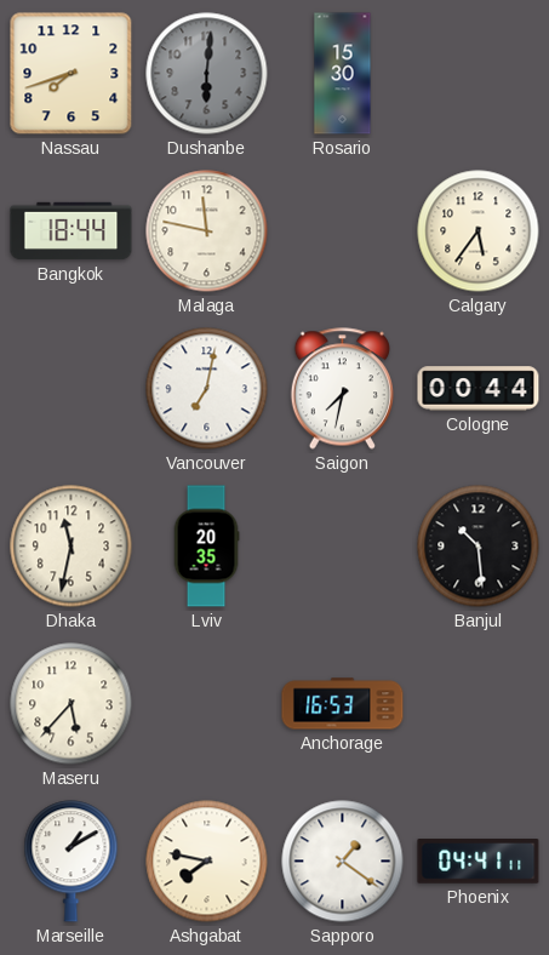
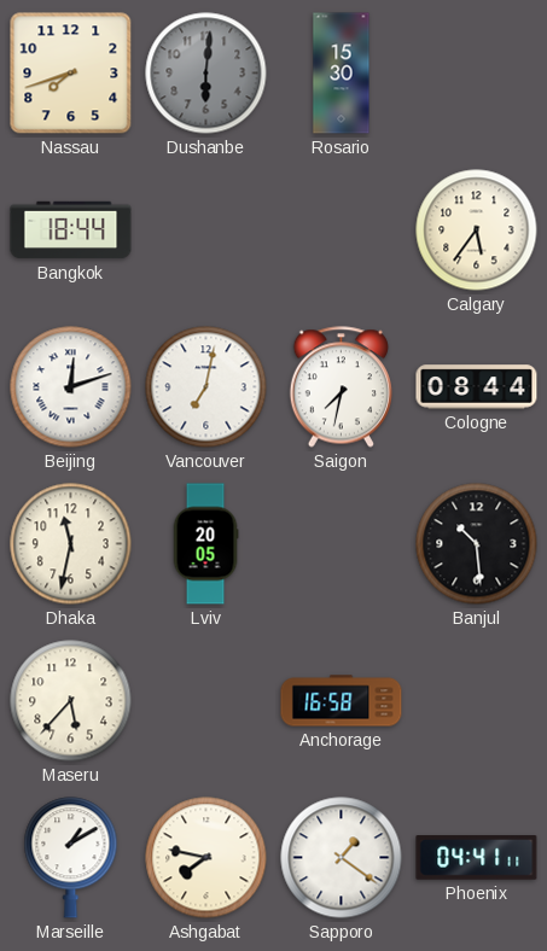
Malaga: 11:47 -> none
Beijing: none -> 12:12
Cologne: 00:44 -> 08:44
Lviv: 20:35 -> 20:05
Anchorage: 16:53 -> 16:58
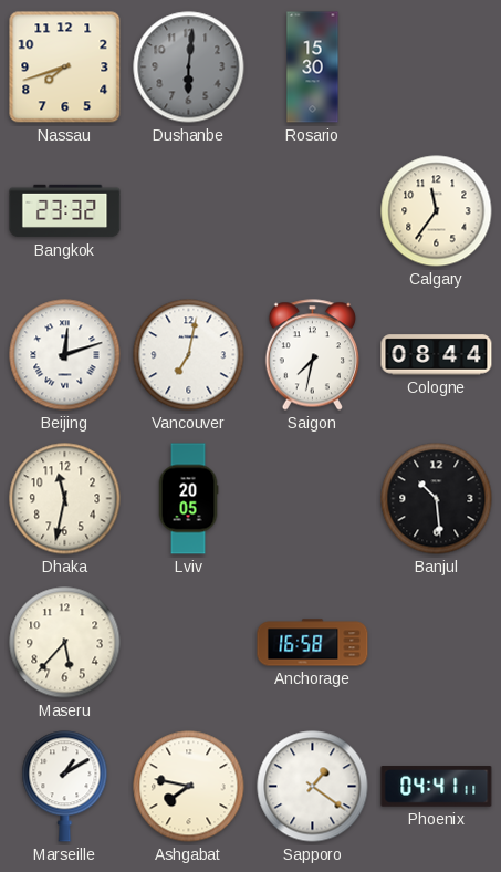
Bangkok: 18:44 -> 23:32
Calgary: 5:36 -> 11:36
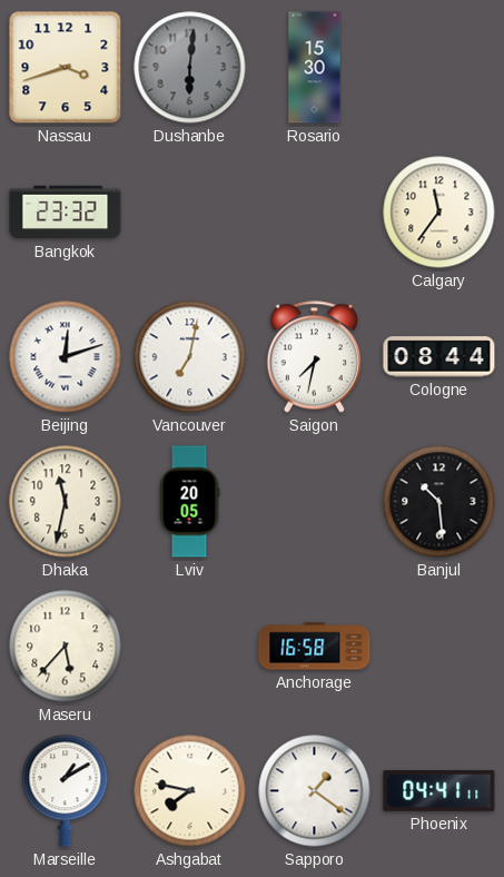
Nassau: 7:42 -> 3:42
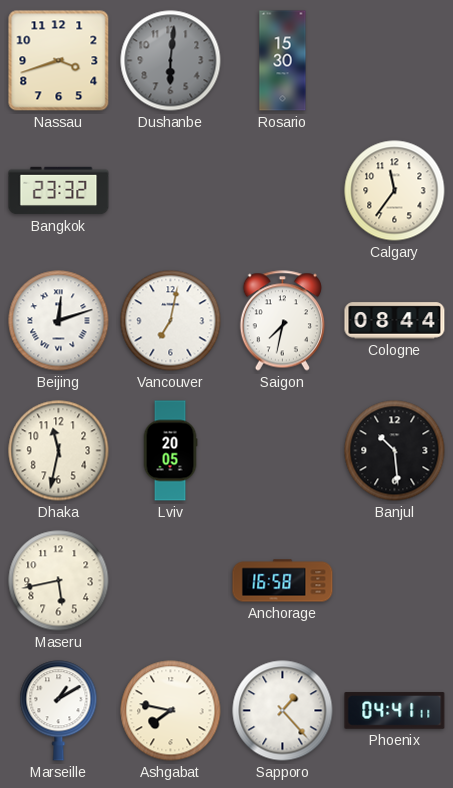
Maseru: 5:37 -> 5:43
Sapporo: 1:21 -> 1:23
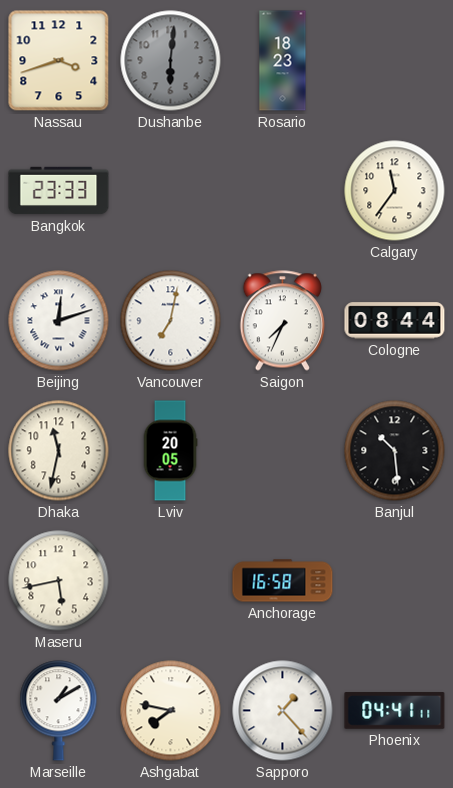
Rosario: 15:30 -> 18:23
Bangkok: 23:32 -> 23:33
Saigon: 7:32 -> 7:34
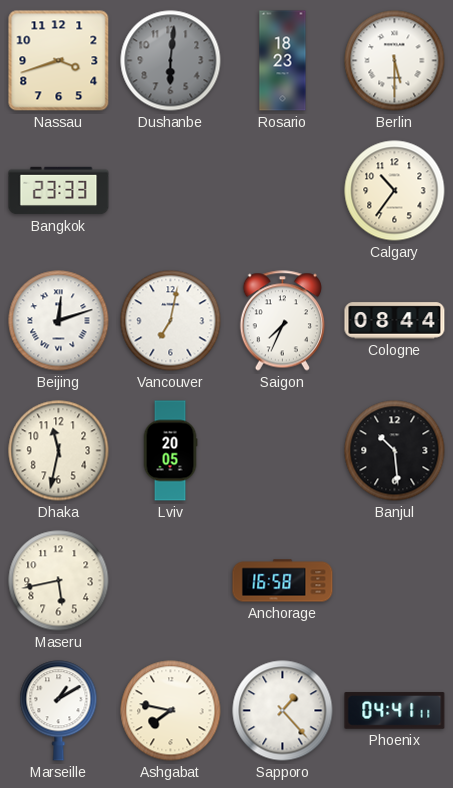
Berlin: none -> 5:30
Calgary: 11:36 -> 10:36
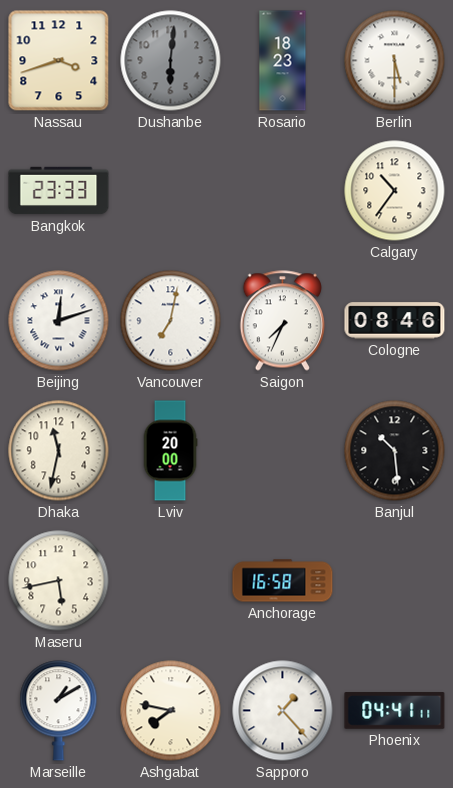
Cologne: 08:44 -> 08:46
Lviv: 20:05 -> 20:00
